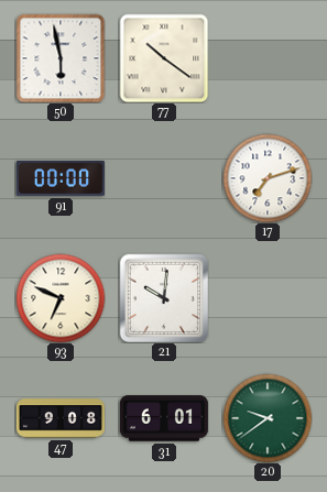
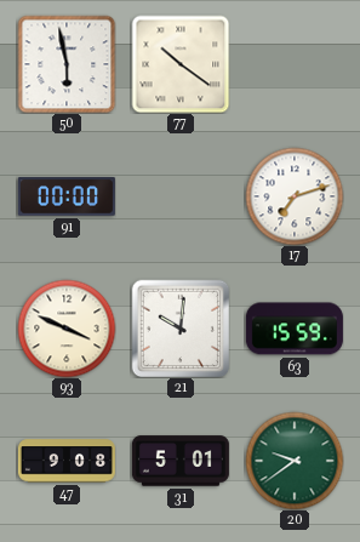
93: 6:49 -> 3:49
63: none -> 15:59
31: 6:01 -> 5:01
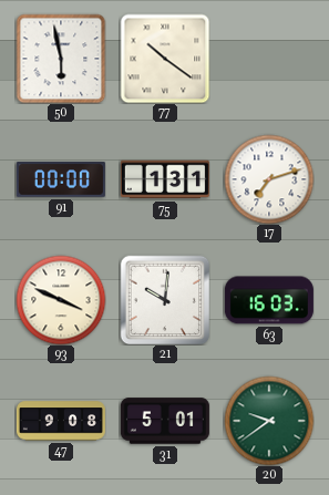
75: none -> 1:31
63: 15:59 -> 16:03
